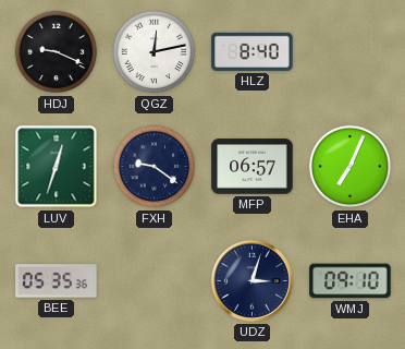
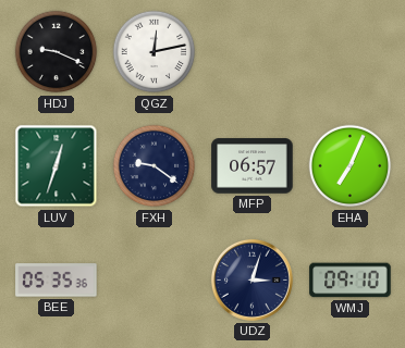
HLZ: 8:40 -> none
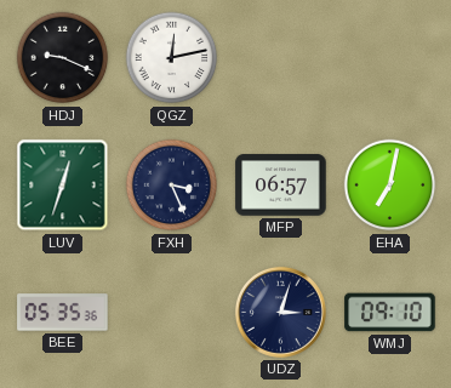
FXH: 9:21 -> 3:26
EHA: 7:04 -> 7:02
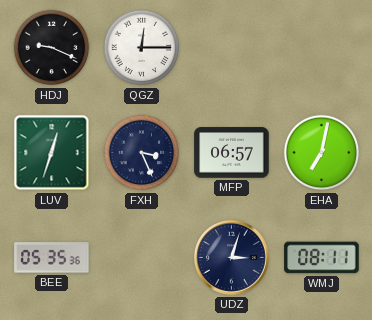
QGZ: 12:13 -> 12:15
WMJ: 09:10 -> 08:11
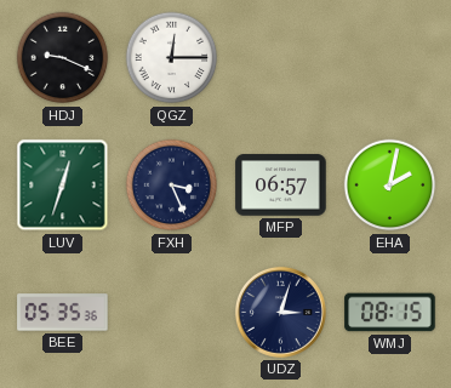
EHA: 7:02 -> 2:02
WMJ: 08:11 -> 08:15
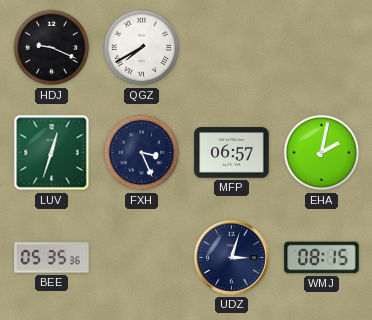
QGZ: 12:15 -> 7:40
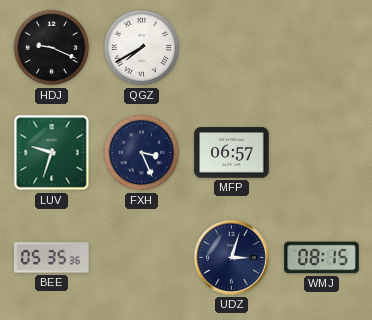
LUV: 12:33 -> 9:33
EHA: 2:02 -> none
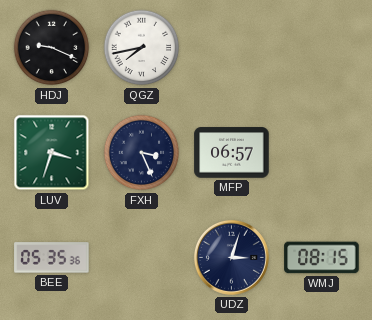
QGZ: 7:40 -> 7:43
LUV: 9:33 -> 3:33
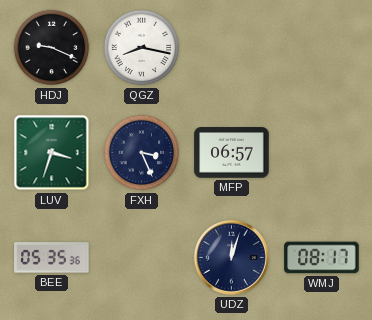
QGZ: 7:43 -> 8:17
UDZ: 3:03 -> 12:03
WMJ: 08:15 -> 08:17
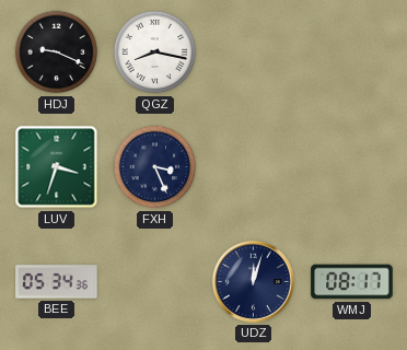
MFP: 06:57 -> none
BEE: 05:35 -> 05:34
